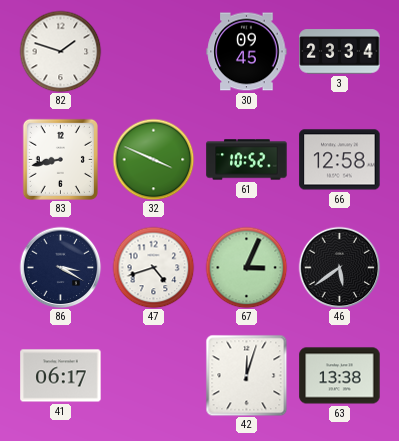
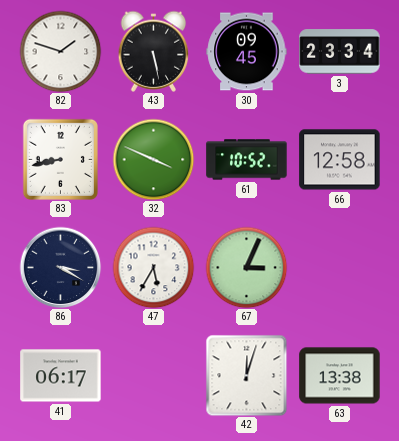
43: none -> 5:28
47: 4:42 -> 5:35
46: 5:39 -> none
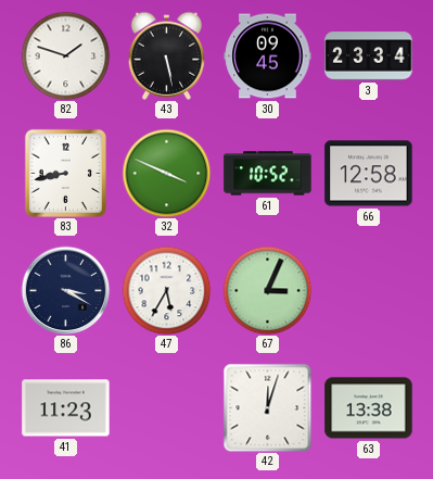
41: 06:17 -> 11:23
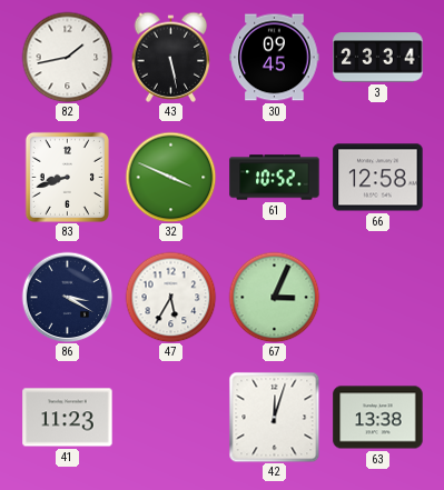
82: 1:48 -> 1:43
83: 8:43 -> 8:42
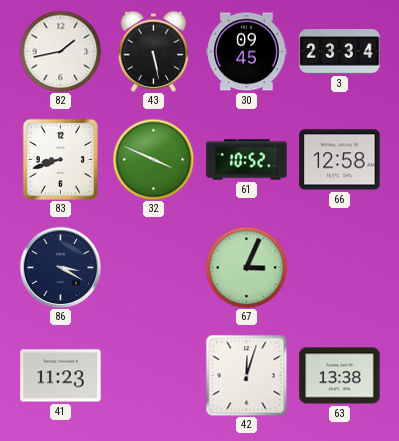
47: 5:35 -> none
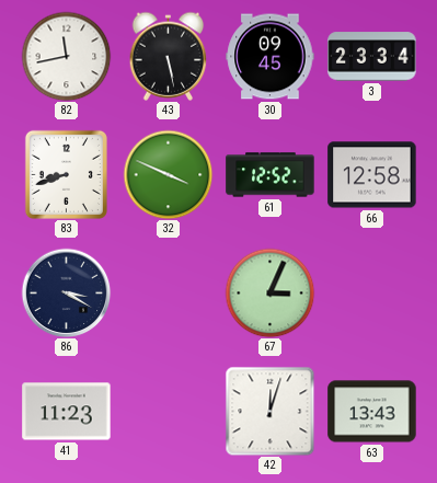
82: 1:43 -> 11:43
61: 10:52 -> 12:52
63: 13:38 -> 13:43
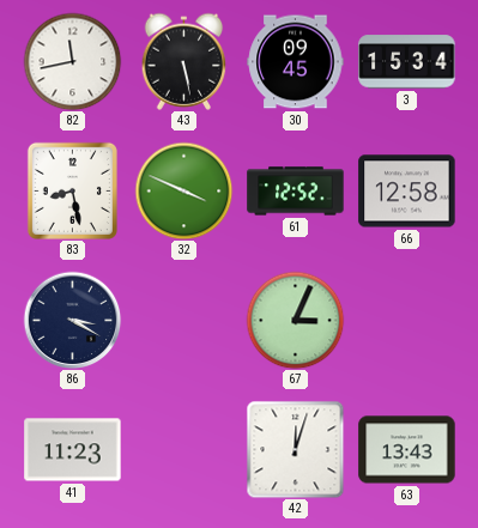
3: 23:34 -> 15:34
83: 8:42 -> 8:28
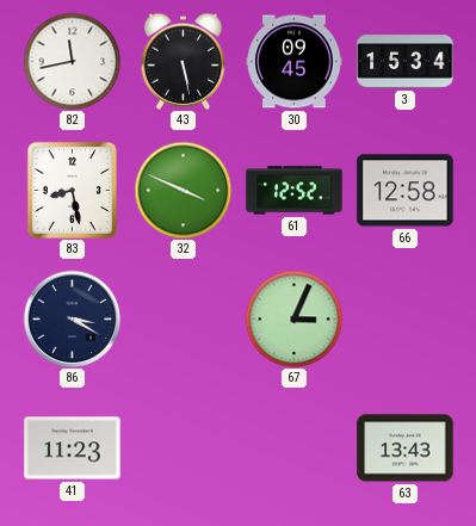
42: 12:03 -> none
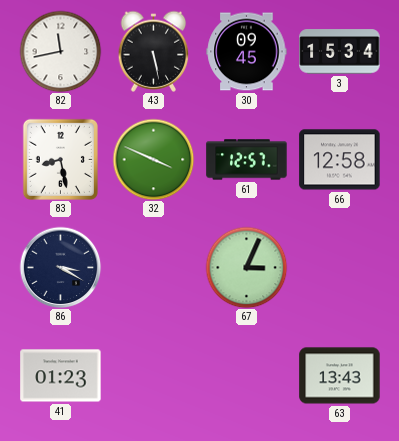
61: 12:52 -> 12:57
41: 11:23 -> 01:23
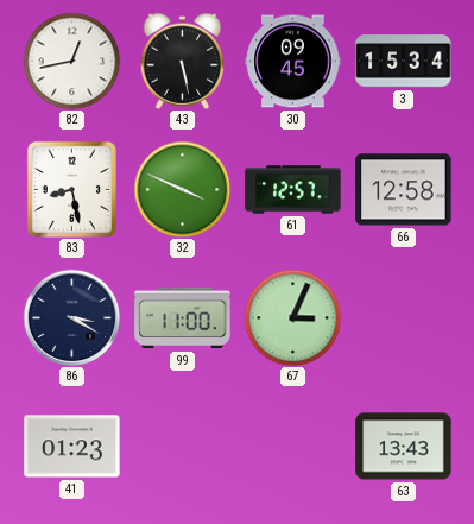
82: 11:43 -> 12:43
99: none -> 11:00
